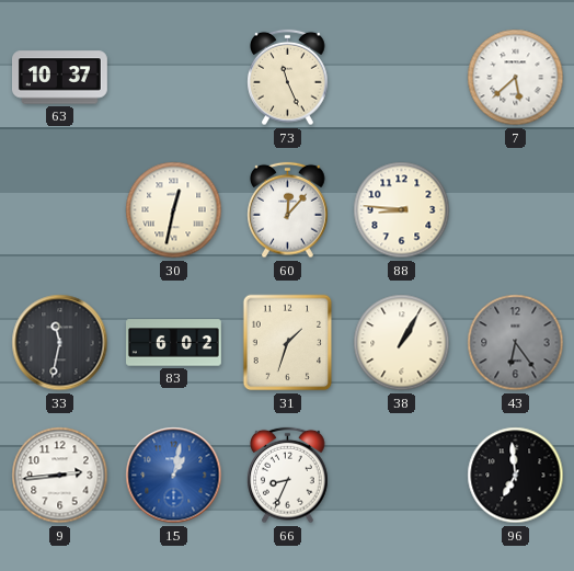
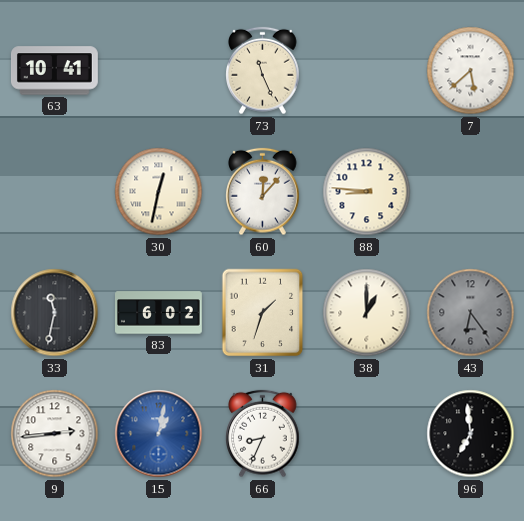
63: 10:37 -> 10:41
38: 1:05 -> 1:00
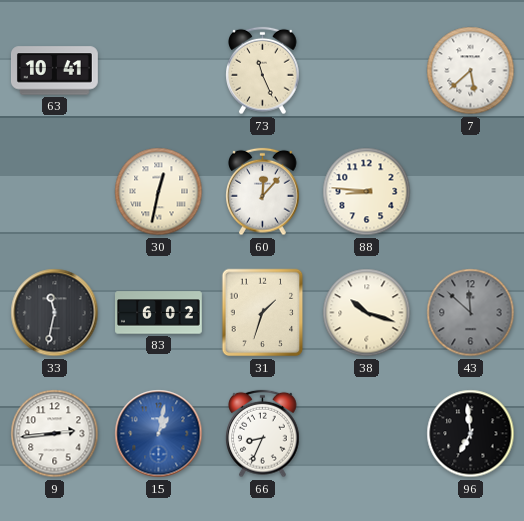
38: 1:00 -> 10:18
43: 6:24 -> 11:52
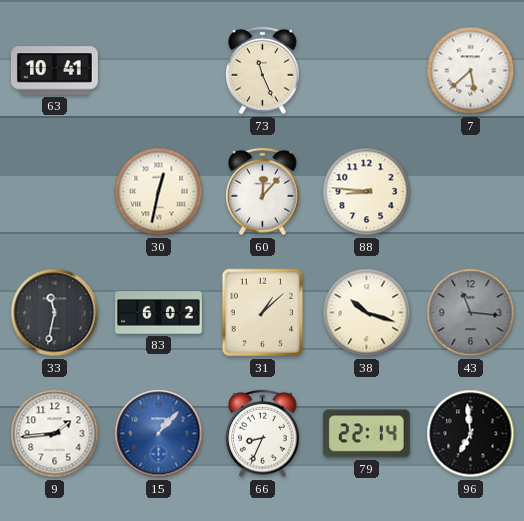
31: 1:33 -> 1:08
43: 11:52 -> 11:16
9: 2:44 -> 1:44
15: 1:02 -> 1:07
79: none -> 22:14
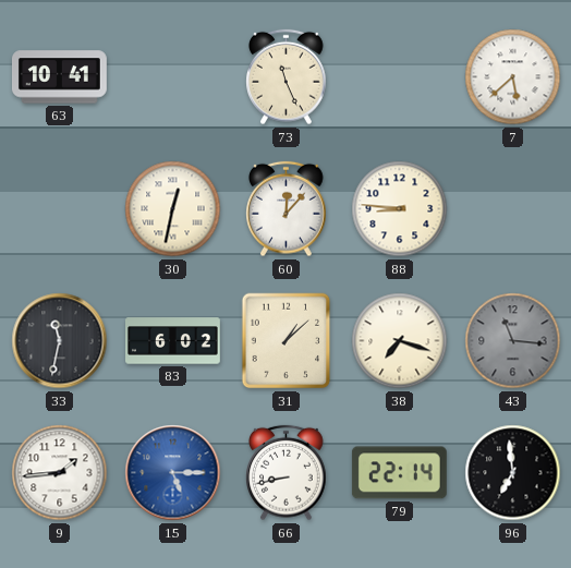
38: 10:18 -> 7:18
15: 1:07 -> 5:15
66: 8:34 -> 8:43
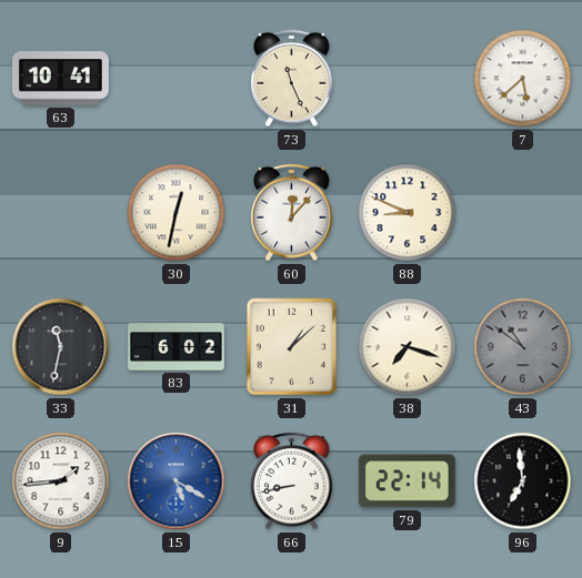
88: 8:46 -> 8:49
43: 11:16 -> 10:51
15: 5:15 -> 5:20
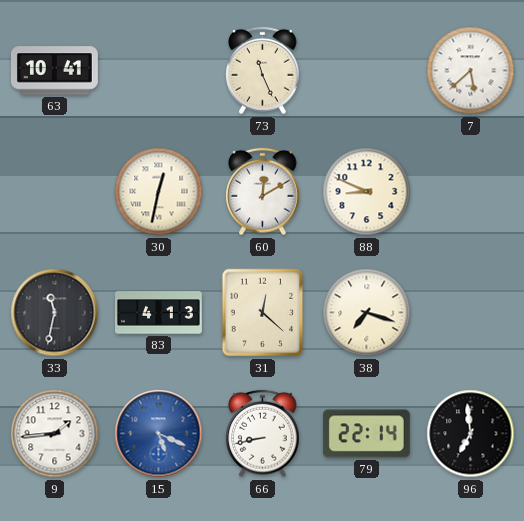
60: 12:07 -> 12:10
83: 6:02 -> 4:13
31: 1:08 -> 12:22
43: 10:51 -> none
15: 5:20 -> 5:19
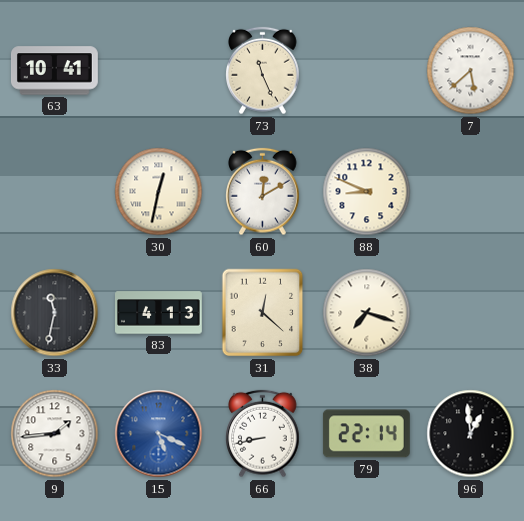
96: 6:59 -> 12:59
